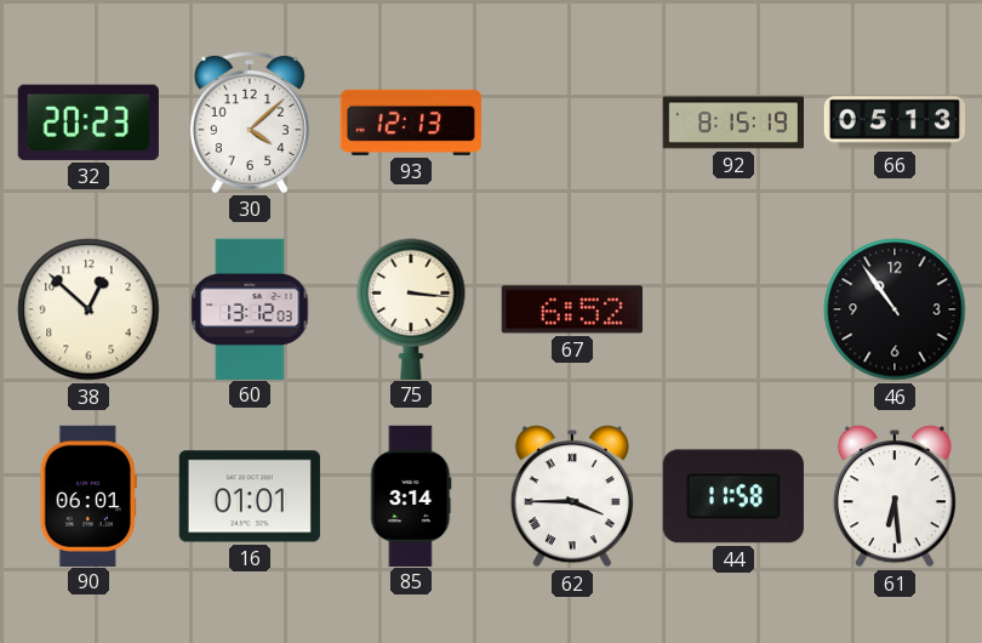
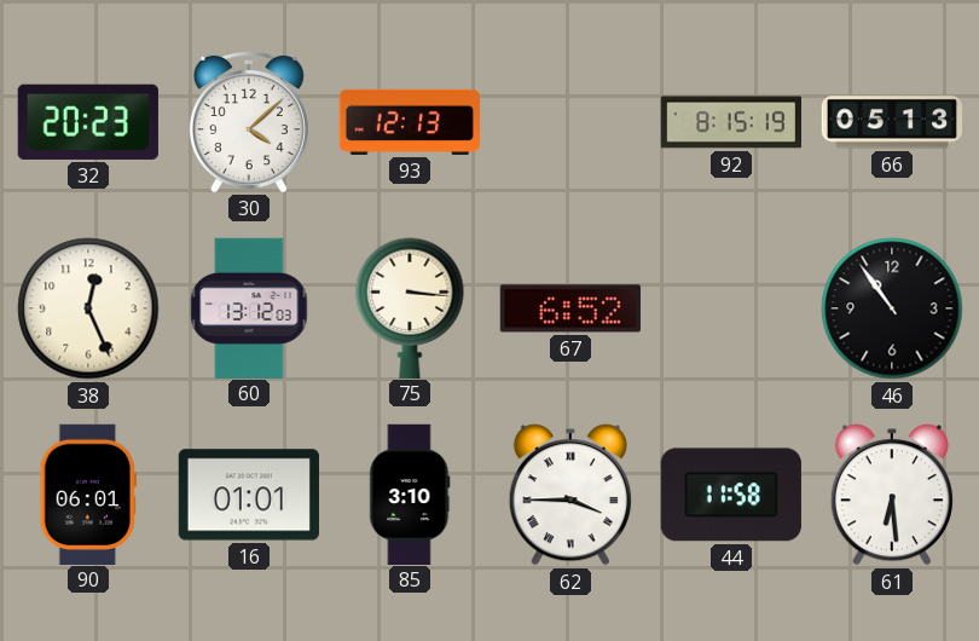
38: 12:52 -> 12:26
85: 3:14 -> 3:10
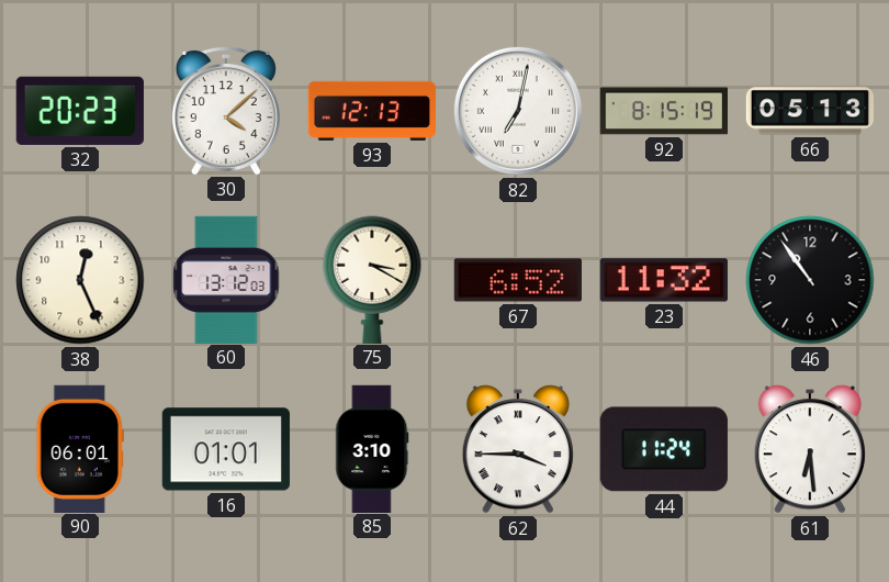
82: none -> 7:02
75: 3:16 -> 3:20
23: none -> 11:32
44: 11:58 -> 11:24
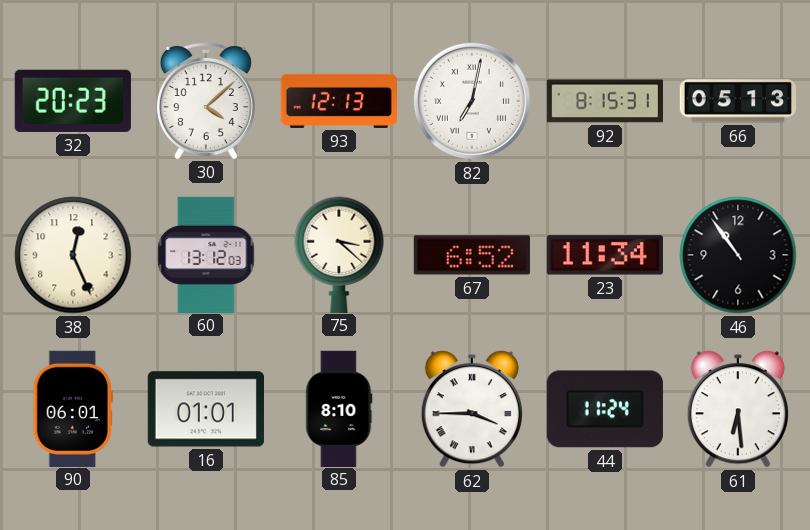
92: 8:15:19 -> 8:15:31
75: 3:20 -> 3:22
23: 11:32 -> 11:34
85: 3:10 -> 8:10
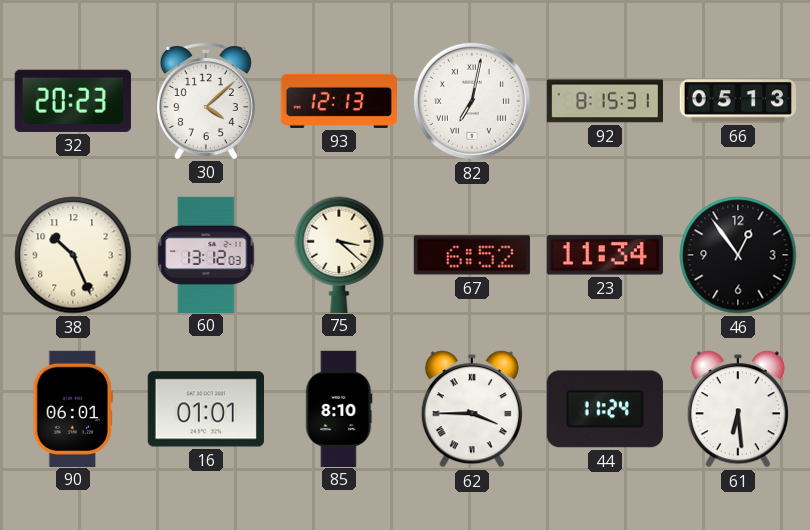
38: 12:26 -> 10:26
46: 10:54 -> 12:54
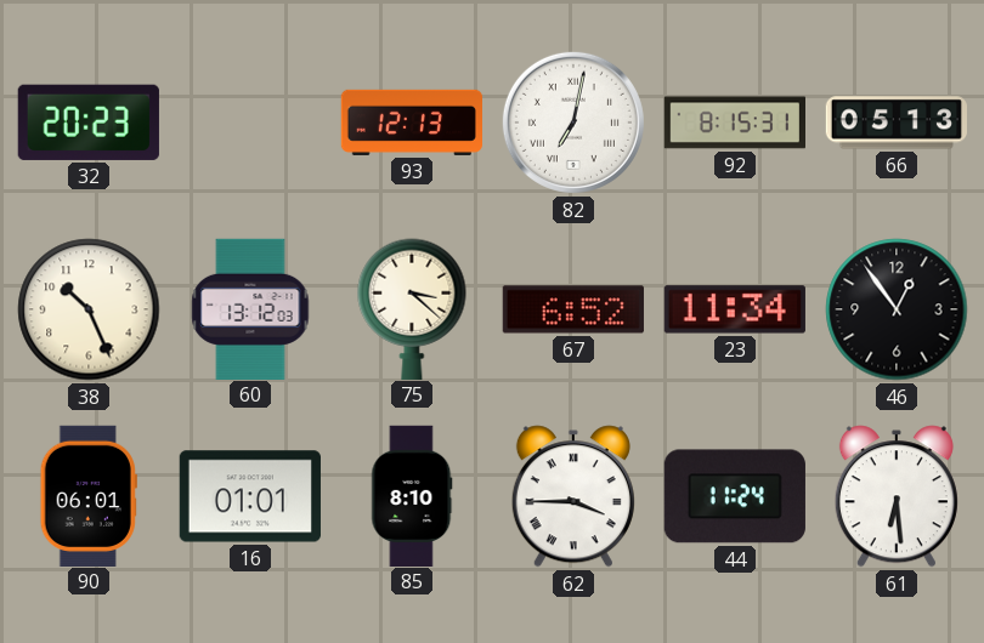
30: 4:08 -> none
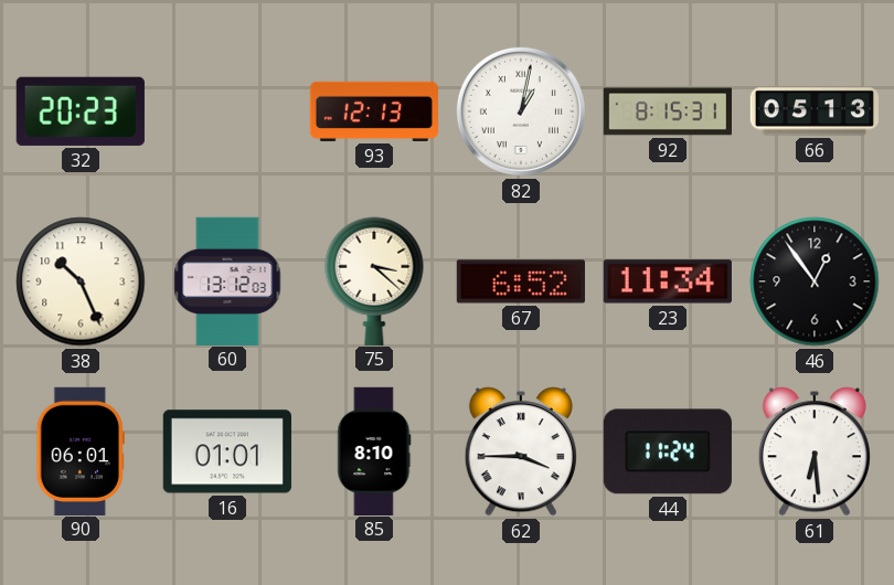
82: 7:02 -> 1:02
